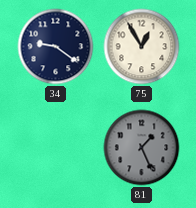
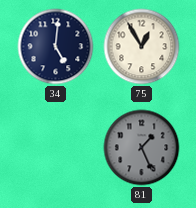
34: 9:21 -> 5:01
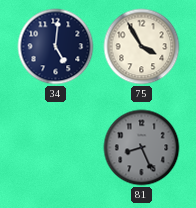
75: 12:55 -> 3:55
81: 1:26 -> 8:26
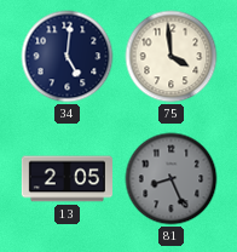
75: 3:55 -> 3:59
13: none -> 2:05
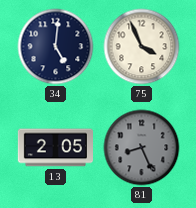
75: 3:59 -> 3:56
